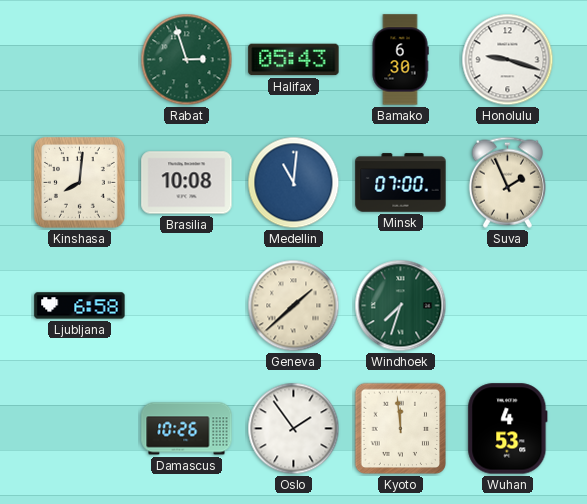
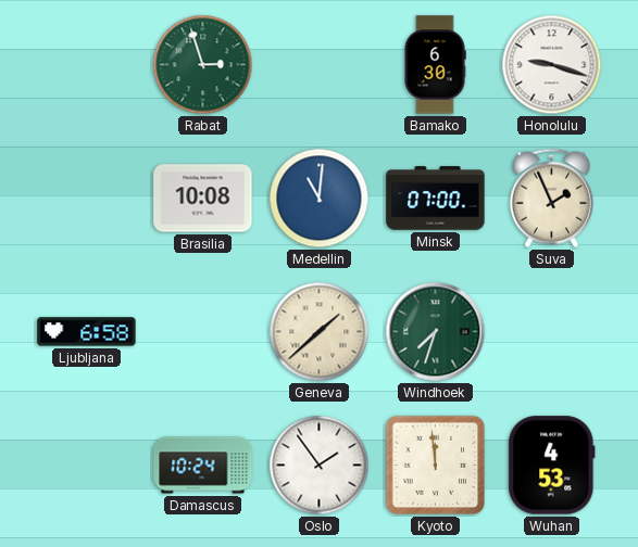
Halifax: 05:43 -> none
Kinshasa: 8:01 -> none
Damascus: 10:26 -> 10:24
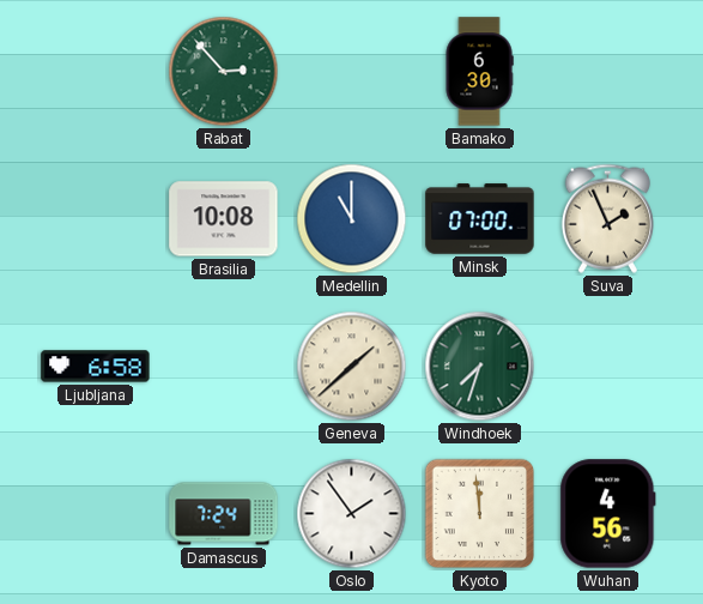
Rabat: 2:57 -> 2:53
Honolulu: 9:18 -> none
Medellin: 11:01 -> 11:00
Damascus: 10:24 -> 7:24
Wuhan: 4:53 -> 4:56
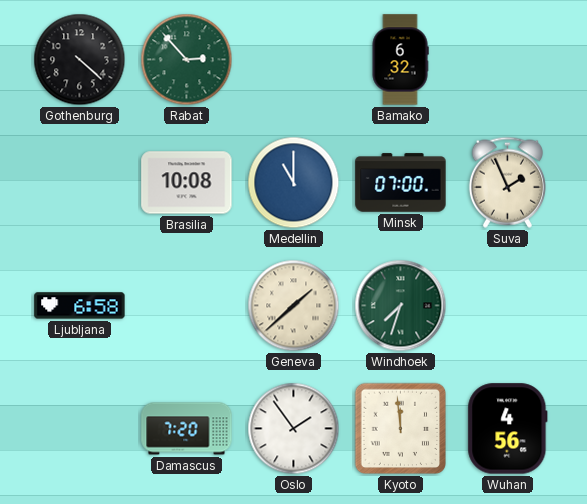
Gothenburg: none -> 4:22
Bamako: 6:30 -> 6:32
Damascus: 7:24 -> 7:20
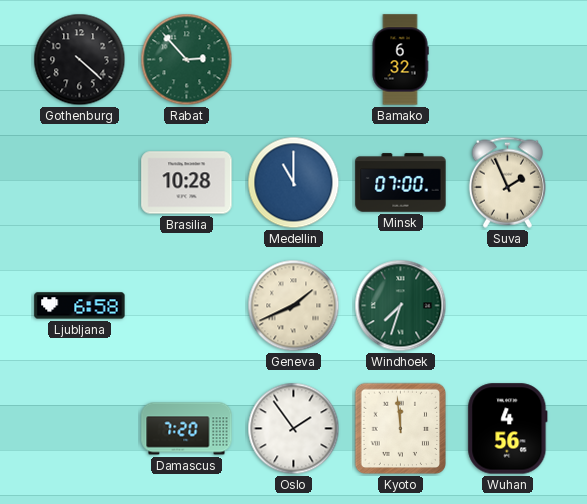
Brasilia: 10:08 -> 10:28
Geneva: 1:38 -> 1:41
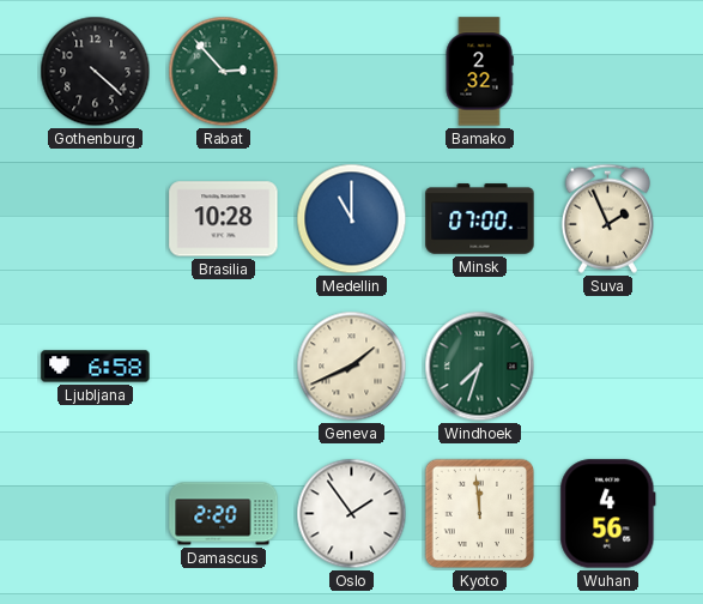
Bamako: 6:32 -> 2:32
Damascus: 7:20 -> 2:20
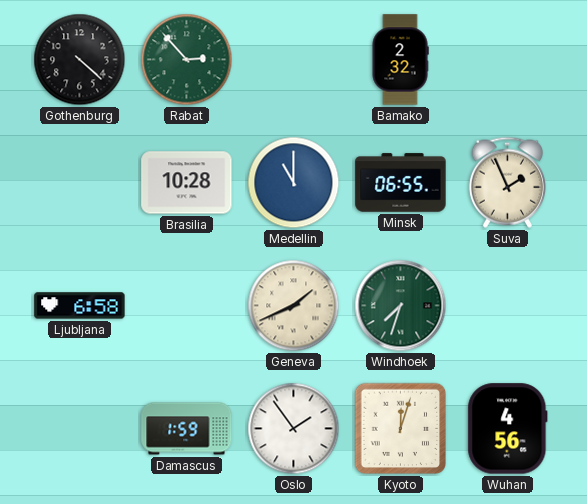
Minsk: 07:00 -> 06:55
Damascus: 2:20 -> 1:59
Kyoto: 11:59 -> 12:03
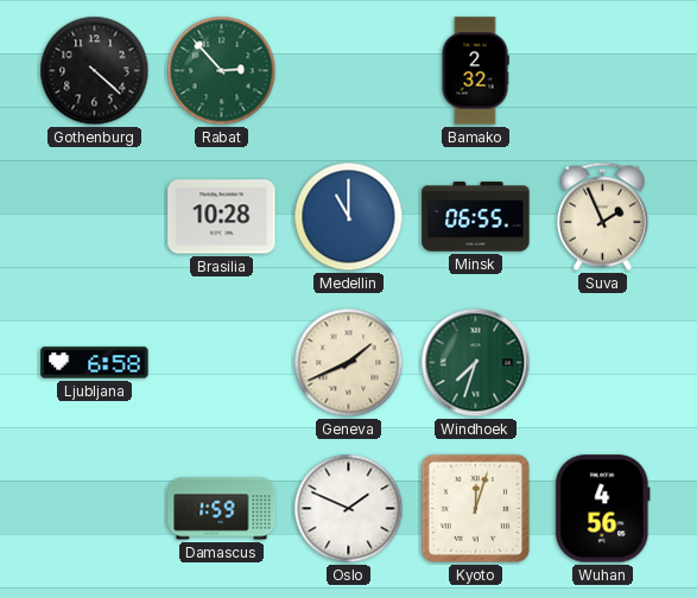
Oslo: 1:54 -> 1:49
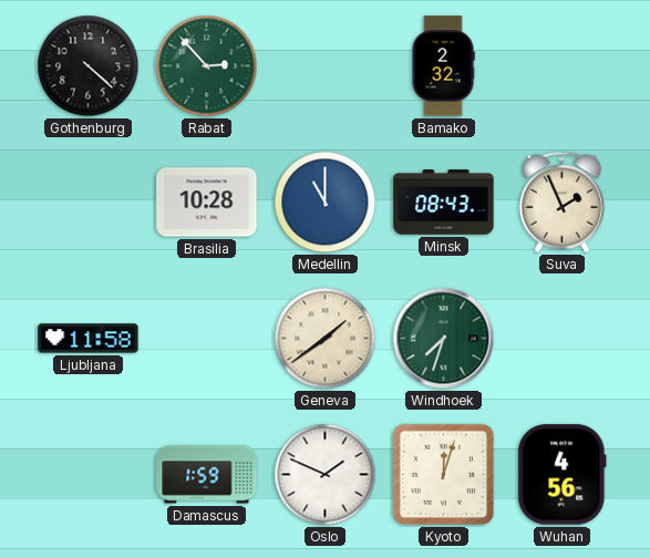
Minsk: 06:55 -> 08:43
Ljubljana: 6:58 -> 11:58
Geneva: 1:41 -> 1:39
